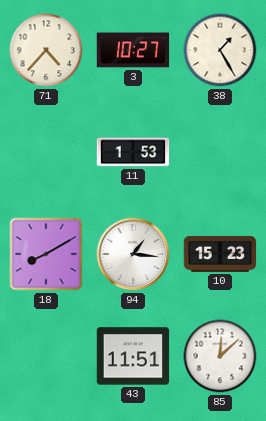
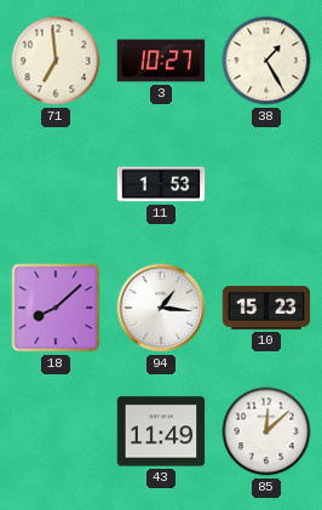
71: 4:37 -> 6:59
18: 8:10 -> 8:08
43: 11:51 -> 11:49
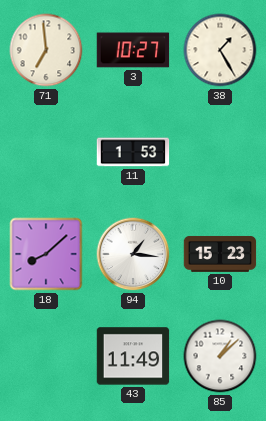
85: 12:08 -> 1:08
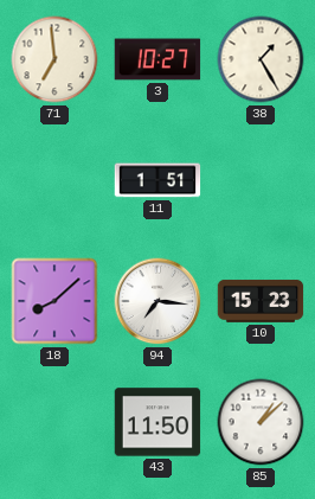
11: 1:53 -> 1:51
94: 1:16 -> 7:16
43: 11:49 -> 11:50
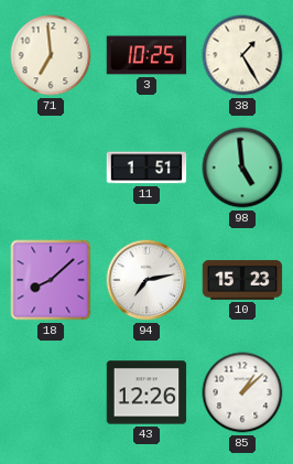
3: 10:27 -> 10:25
98: none -> 4:59
94: 7:16 -> 7:13
43: 11:50 -> 12:26
